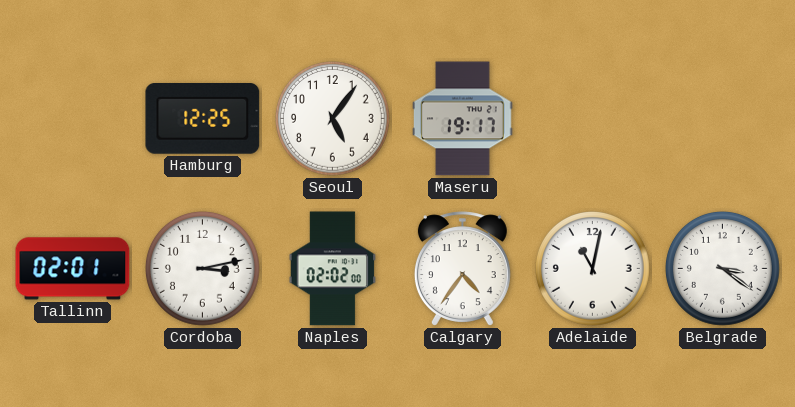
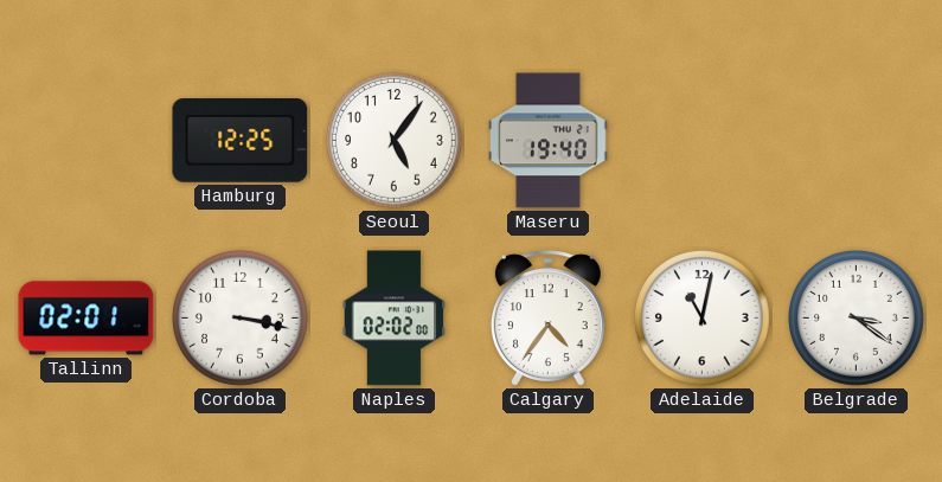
Maseru: 19:17 -> 19:40
Cordoba: 3:13 -> 3:17
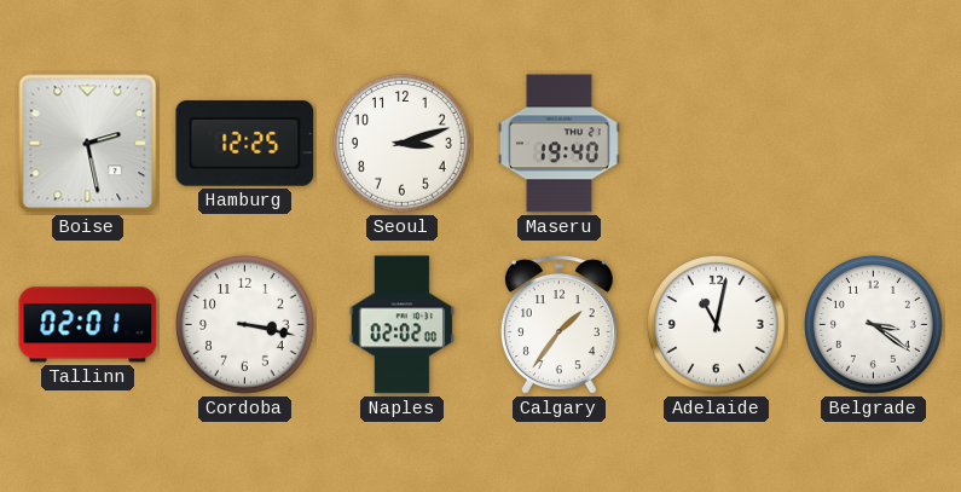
Boise: none -> 2:28
Seoul: 5:06 -> 3:12
Calgary: 4:36 -> 1:36
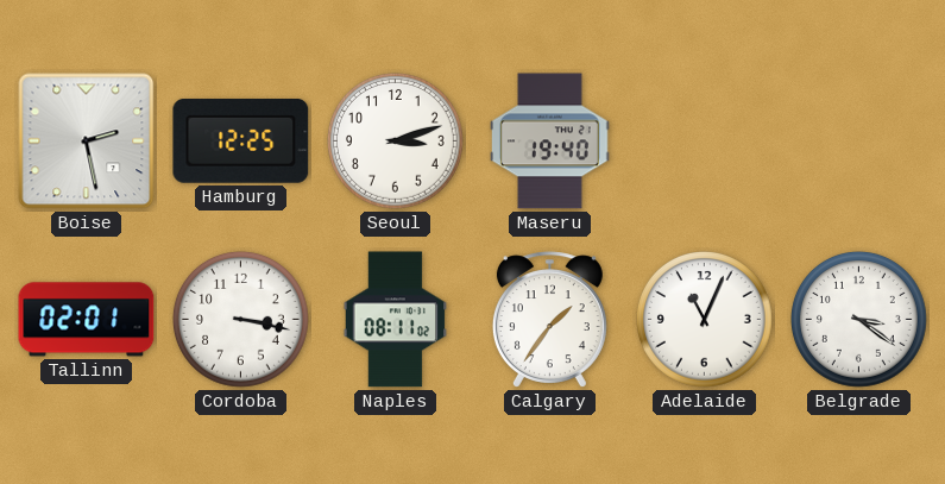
Naples: 02:02 -> 08:11
Adelaide: 11:02 -> 11:04
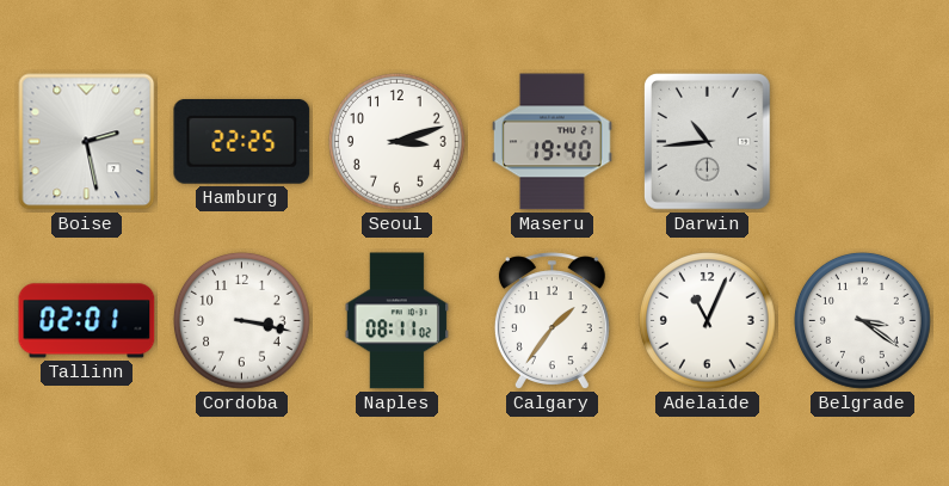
Hamburg: 12:25 -> 22:25
Darwin: none -> 10:44
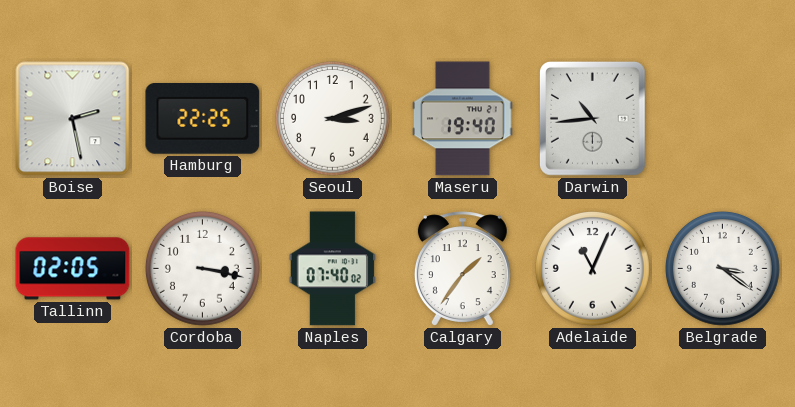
Tallinn: 02:01 -> 02:05
Naples: 08:11 -> 07:40
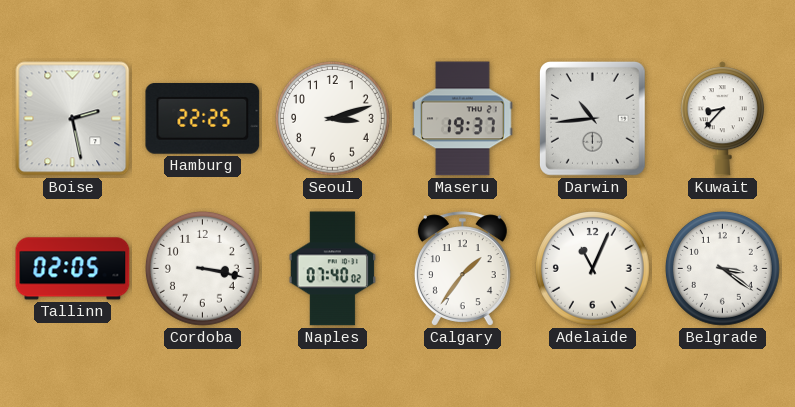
Maseru: 19:40 -> 19:37
Kuwait: none -> 8:37
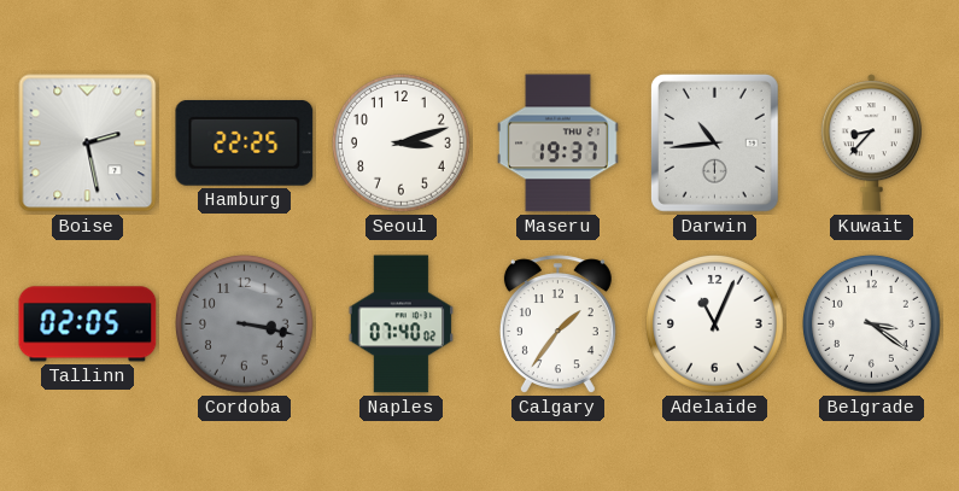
Cordoba dial: white -> grey
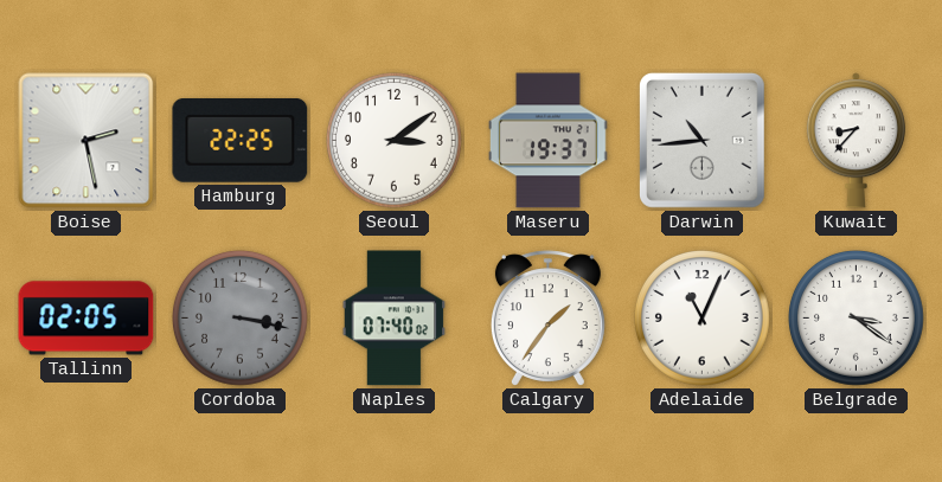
Seoul: 3:12 -> 3:09
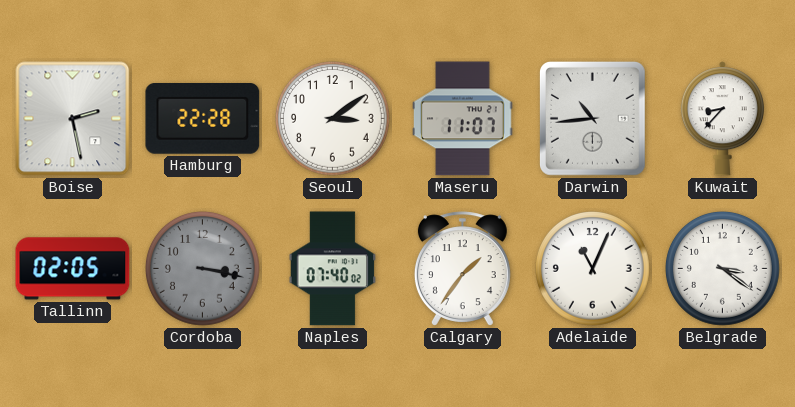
Hamburg: 22:25 -> 22:28
Maseru: 19:37 -> 11:07
